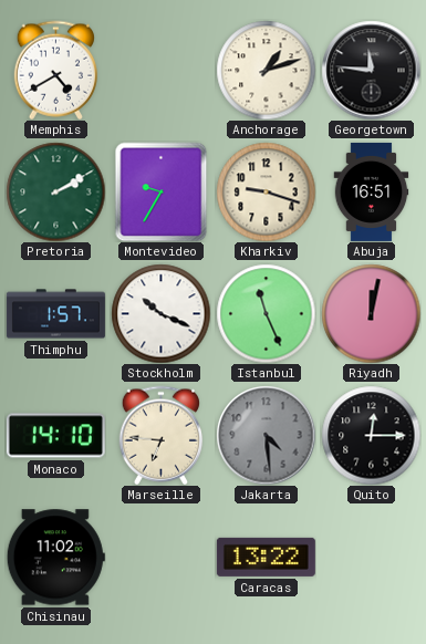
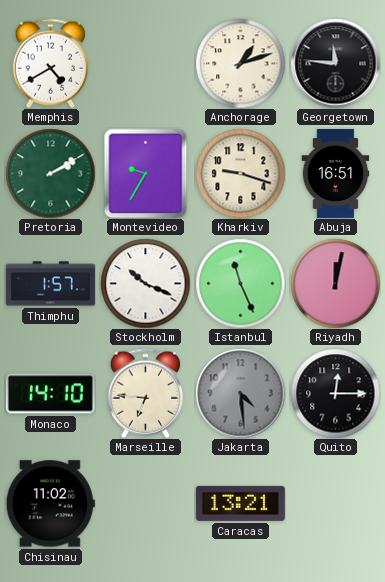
Caracas: 13:22 -> 13:21
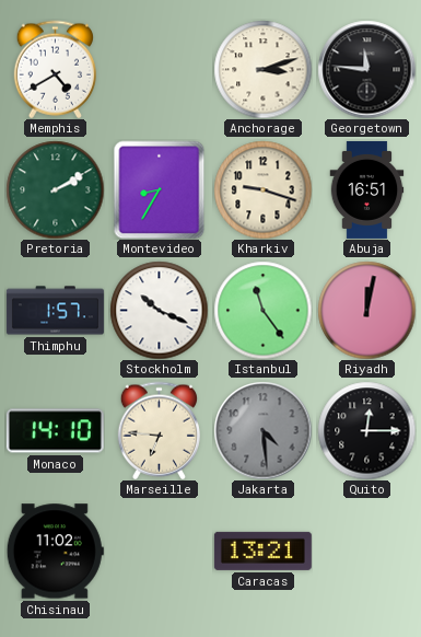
Anchorage: 1:12 -> 3:12
Montevideo: 9:35 -> 8:35
Istanbul: 11:26 -> 11:24
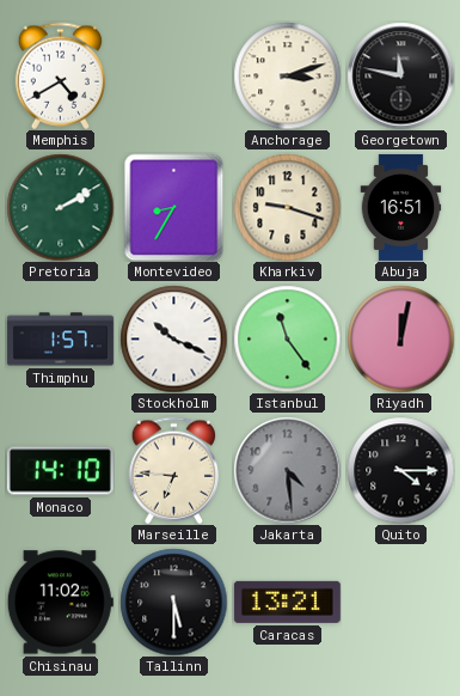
Georgetown: 11:46 -> 11:47
Quito: 12:15 -> 4:15
Tallinn: none -> 5:30
